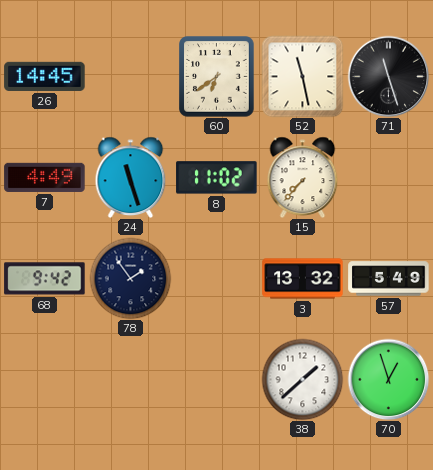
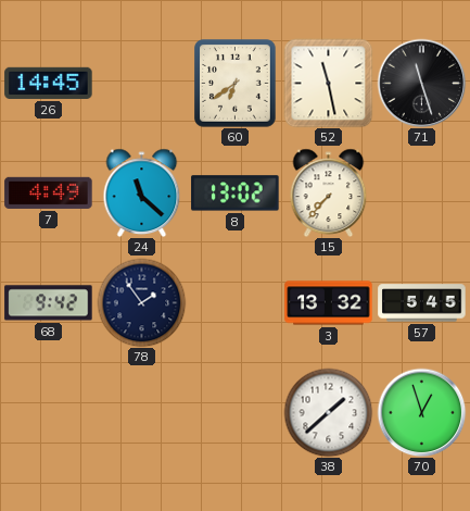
24: 11:27 -> 11:22
8: 11:02 -> 13:02
57: 5:49 -> 5:45
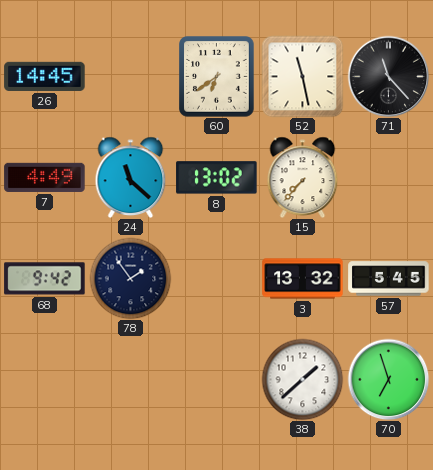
71: 11:27 -> 11:23
70: 12:57 -> 6:57
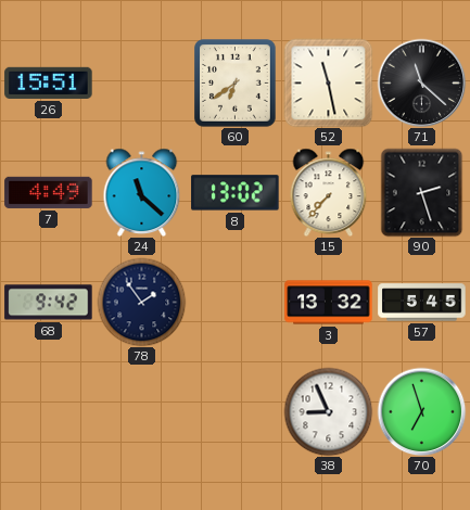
26: 14:45 -> 15:51
71: 11:23 -> 11:22
90: none -> 2:27
38: 1:38 -> 8:56
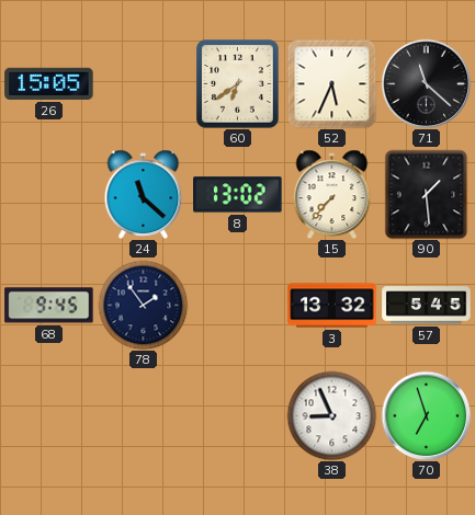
26: 15:51 -> 15:05
52: 11:28 -> 5:34
7: 4:49 -> none
90: 2:27 -> 1:29
68: 9:42 -> 9:45
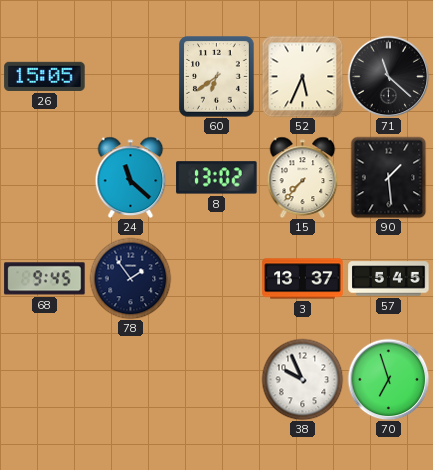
3: 13:32 -> 13:37
38: 8:56 -> 9:56
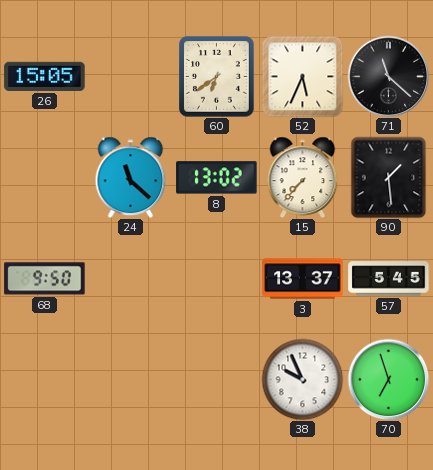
68: 9:45 -> 9:50
78: 1:54 -> none
